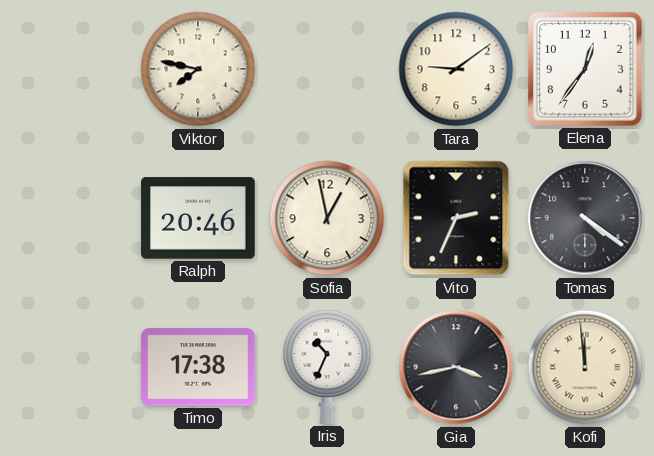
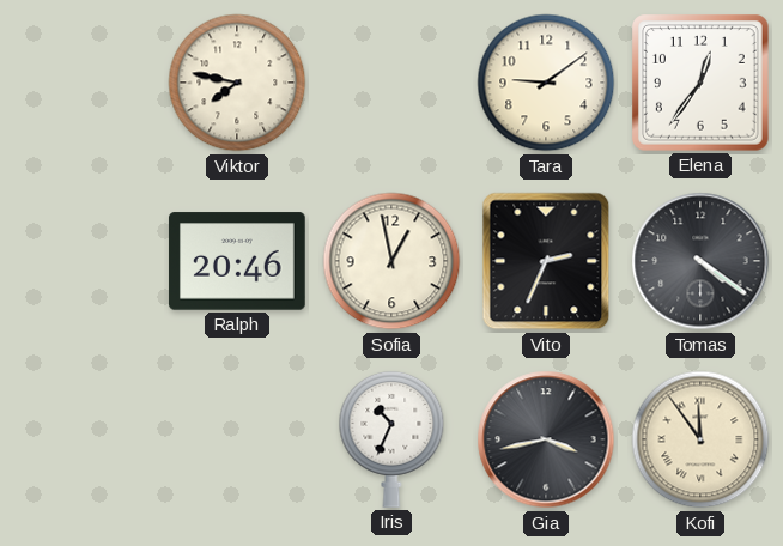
Timo: 17:38 -> none
Kofi: 11:59 -> 11:54
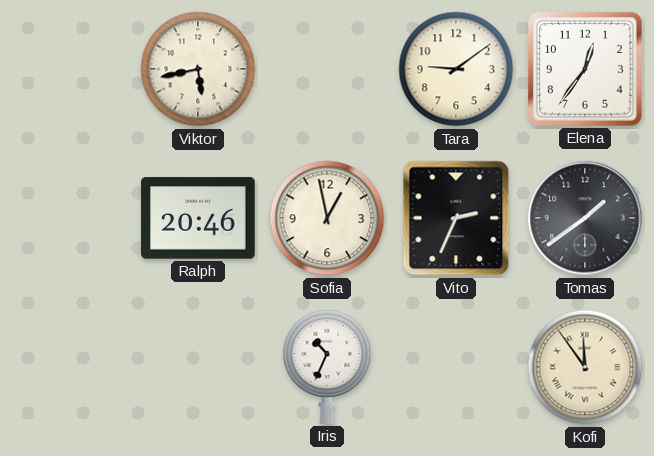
Viktor: 7:47 -> 5:43
Tomas: 4:21 -> 1:39
Gia: 3:43 -> none
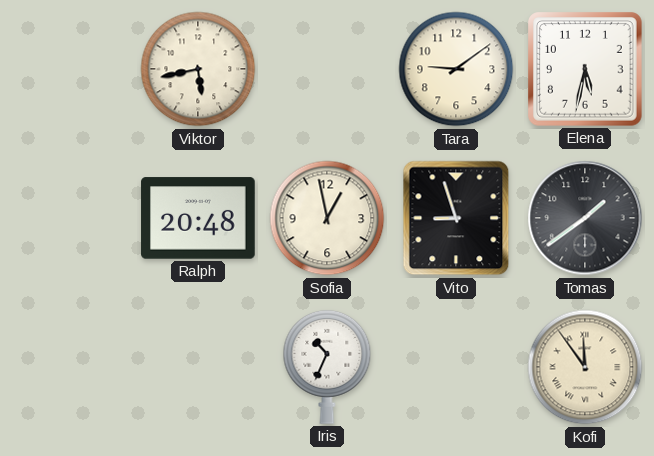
Elena: 12:36 -> 5:32
Ralph: 20:46 -> 20:48
Vito: 2:34 -> 8:57
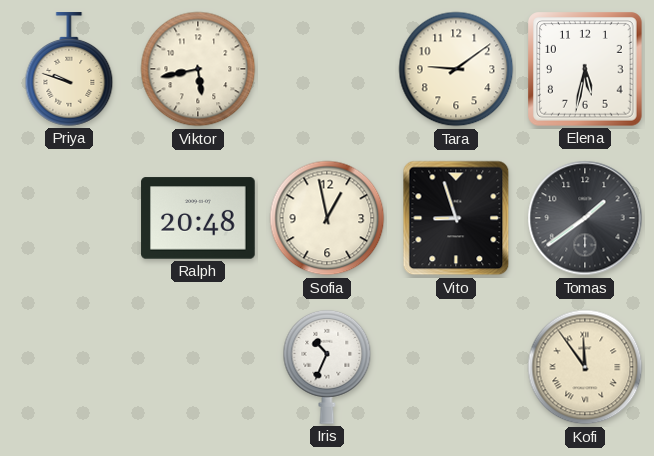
Priya: none -> 9:48
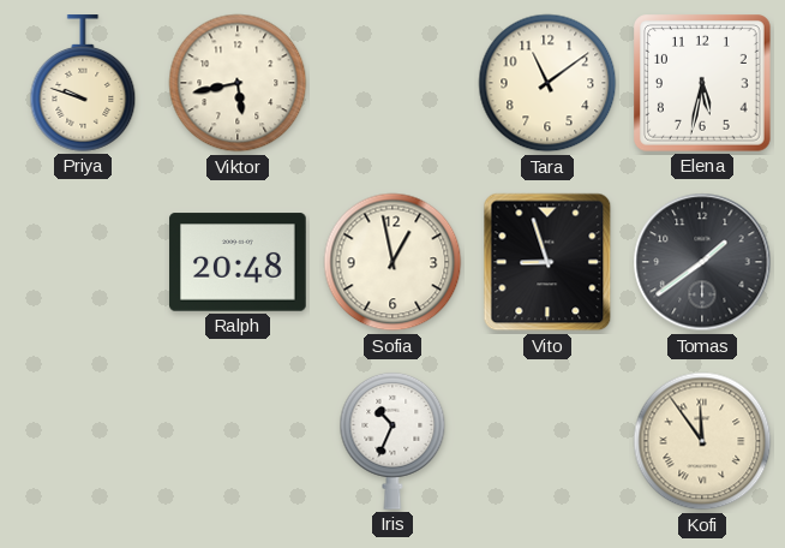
Tara: 9:09 -> 11:09
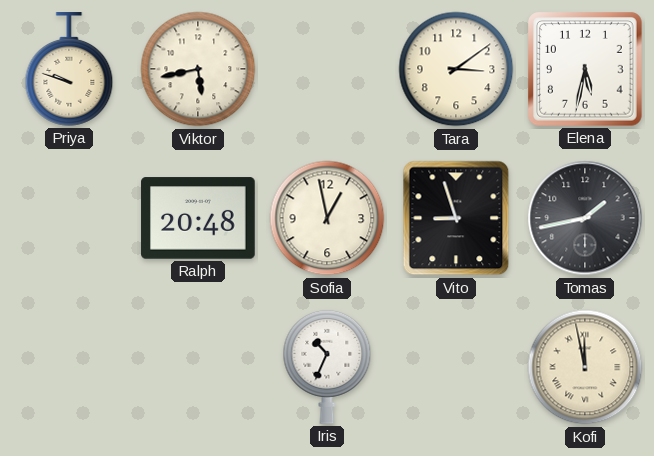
Tara: 11:09 -> 3:09
Tomas: 1:39 -> 1:43
Kofi: 11:54 -> 11:58
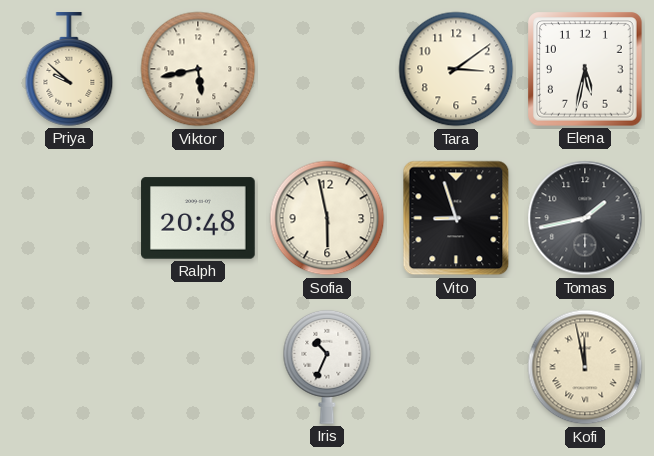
Priya: 9:48 -> 9:52
Sofia: 12:58 -> 5:58
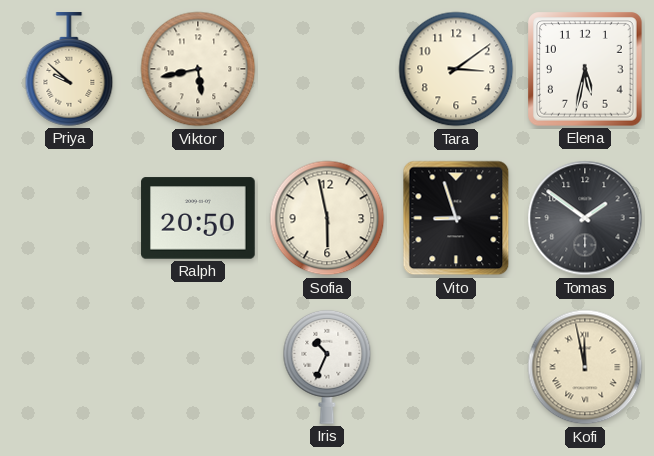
Ralph: 20:48 -> 20:50
Tomas: 1:43 -> 1:51
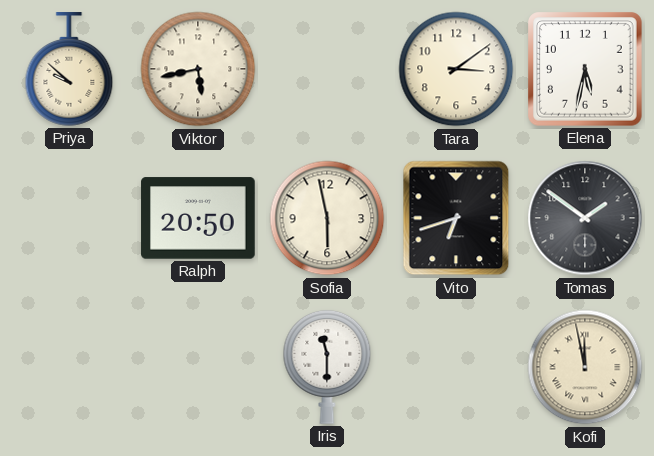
Vito: 8:57 -> 6:42
Iris: 10:34 -> 11:30
